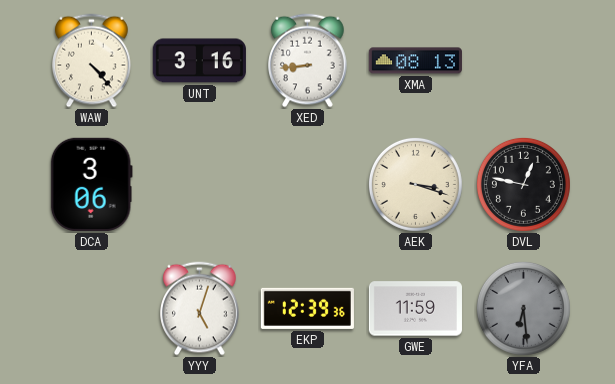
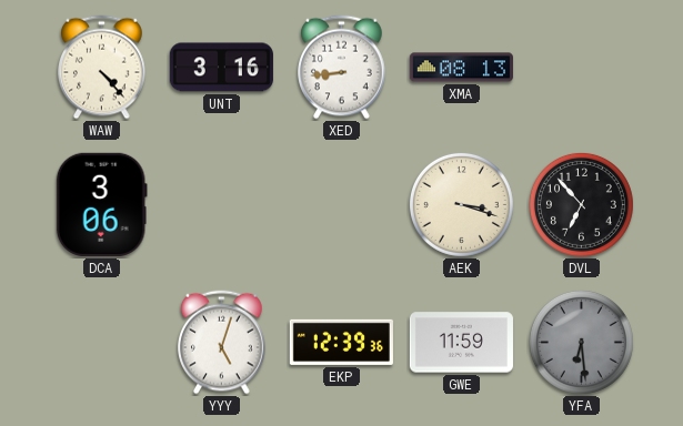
DVL: 12:47 -> 6:53
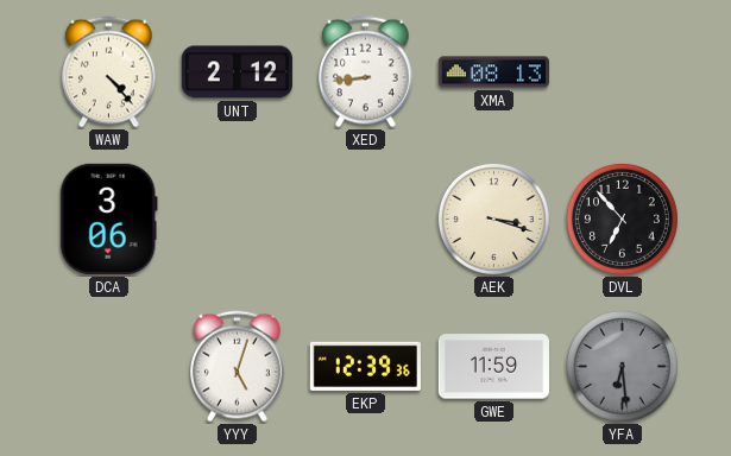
UNT: 3:16 -> 2:12
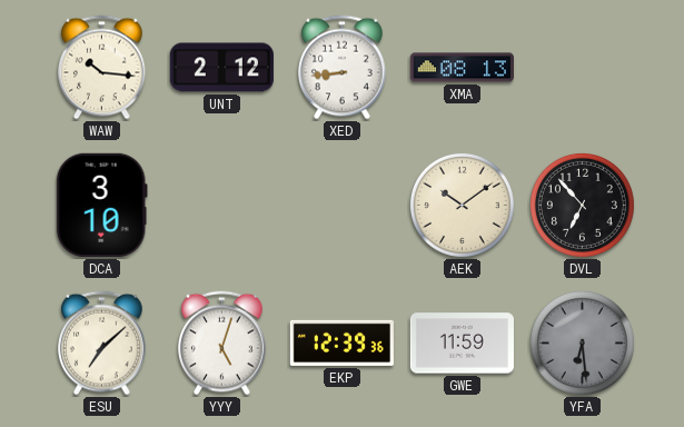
WAW: 4:23 -> 10:16
DCA: 3:06 -> 3:10
AEK: 3:18 -> 10:09
ESU: none -> 7:08
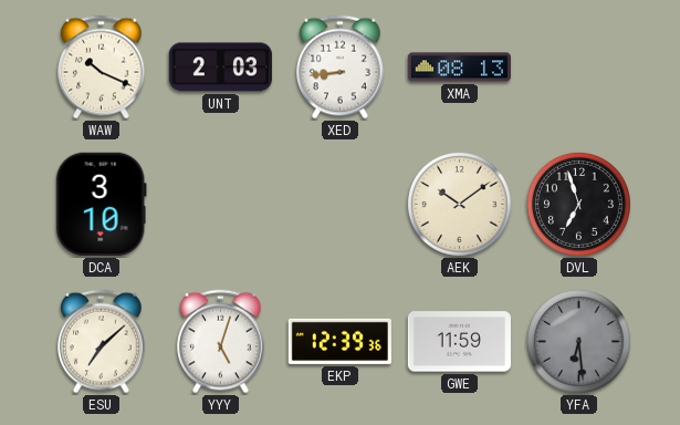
WAW: 10:16 -> 10:19
UNT: 2:12 -> 2:03
DVL: 6:53 -> 6:57
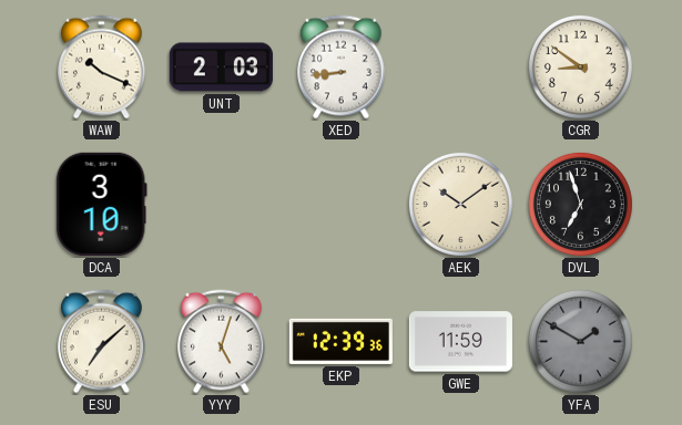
XMA: 08:13 -> none
CGR: none -> 8:51
YFA: 6:29 -> 1:50
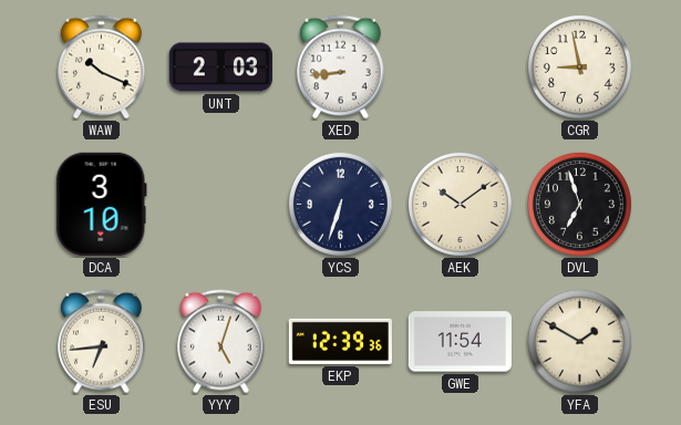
CGR: 8:51 -> 8:58
YCS: none -> 6:33
ESU: 7:08 -> 6:44
GWE: 11:59 -> 11:54
YFA dial: grey -> cream
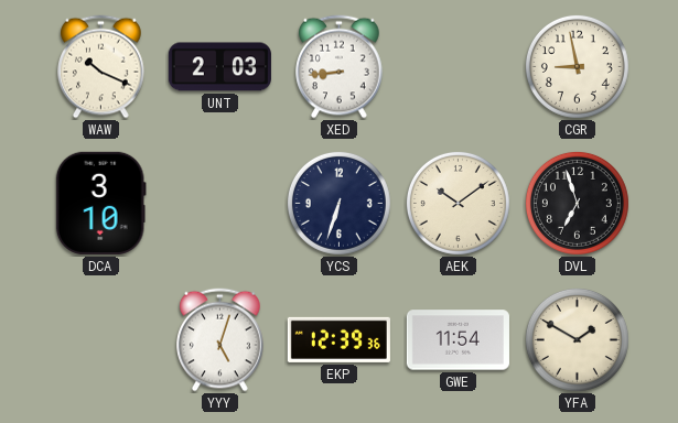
ESU: 6:44 -> none
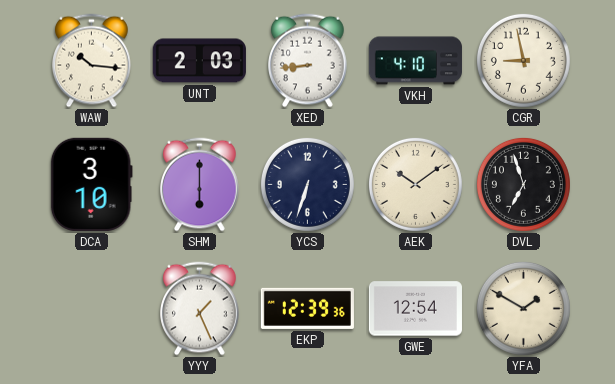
WAW: 10:19 -> 10:16
VKH: none -> 4:10
SHM: none -> 6:00
YYY: 5:03 -> 1:26
GWE: 11:54 -> 12:54
